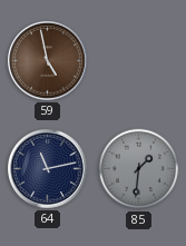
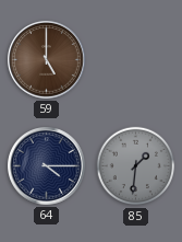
59: 4:58 -> 5:00
64: 11:13 -> 4:15
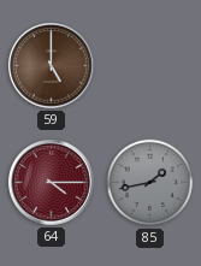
64 dial: navy -> burgundy
85: 1:31 -> 1:43
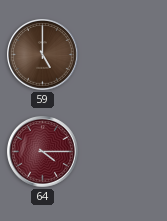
85: 1:43 -> none
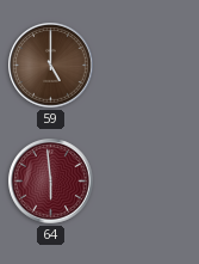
64: 4:15 -> 5:59
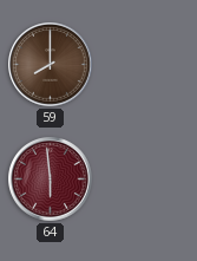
59: 5:00 -> 8:00
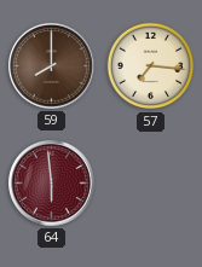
57: none -> 7:16
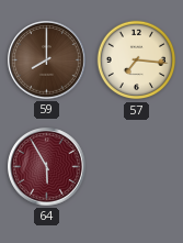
64: 5:59 -> 5:55
